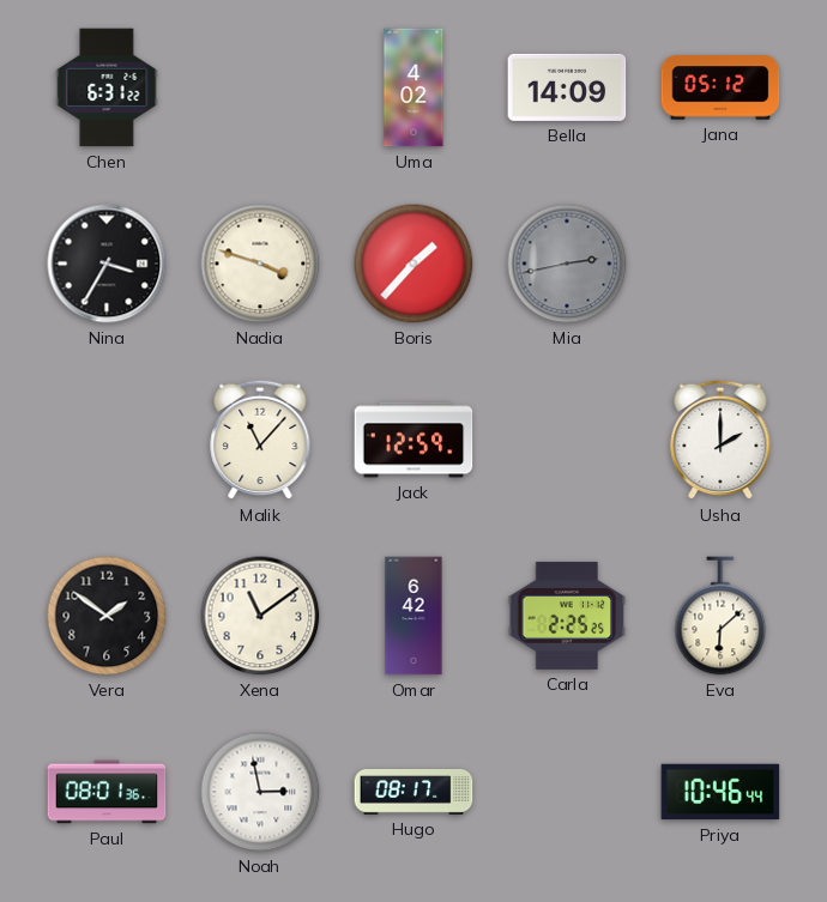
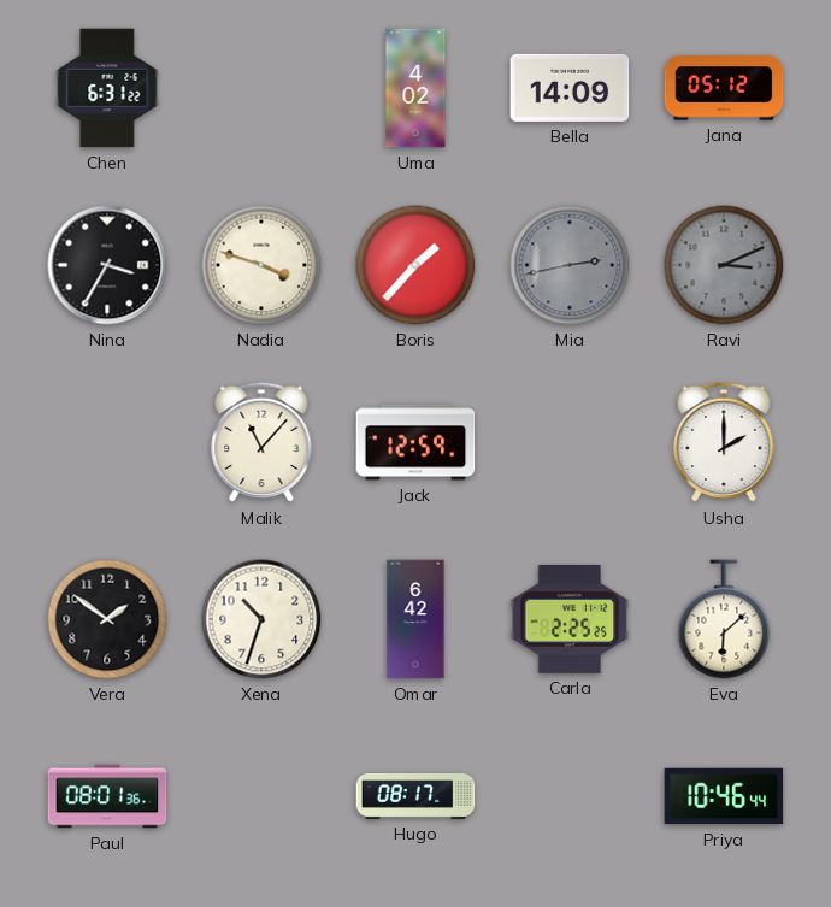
Ravi: none -> 3:11
Xena: 11:09 -> 10:33
Noah: 2:58 -> none
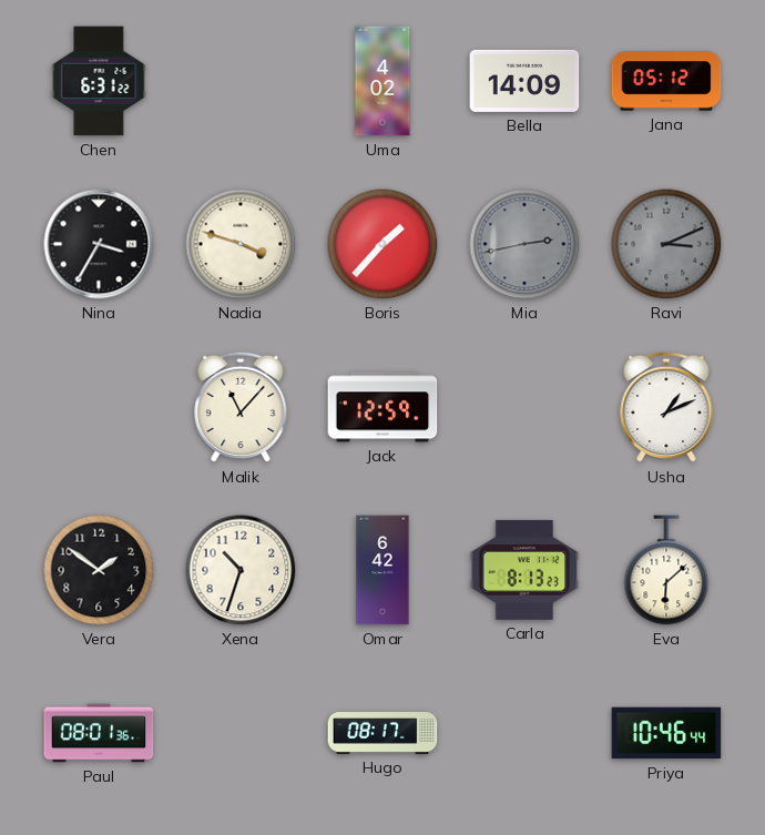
Usha: 2:00 -> 1:11
Carla: 2:25 -> 8:13
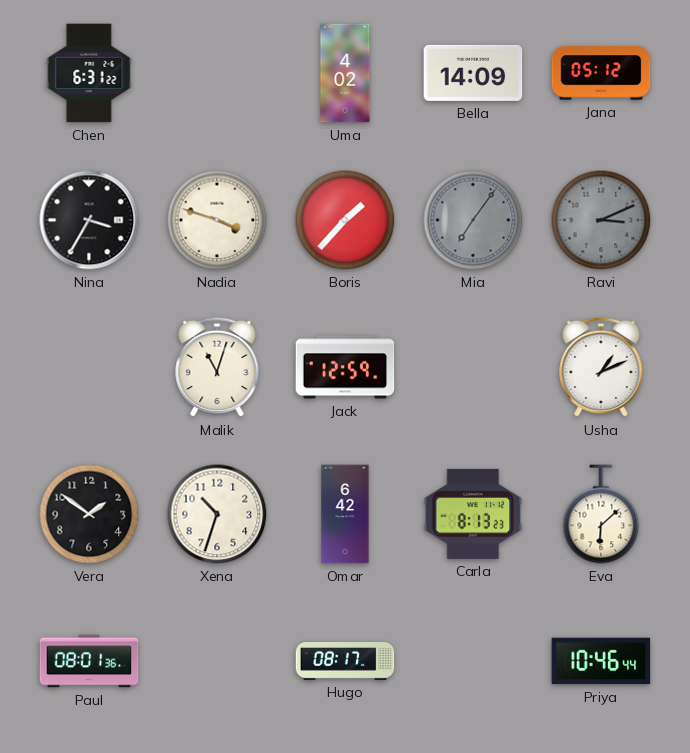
Mia: 2:43 -> 7:06
Malik: 11:07 -> 11:03
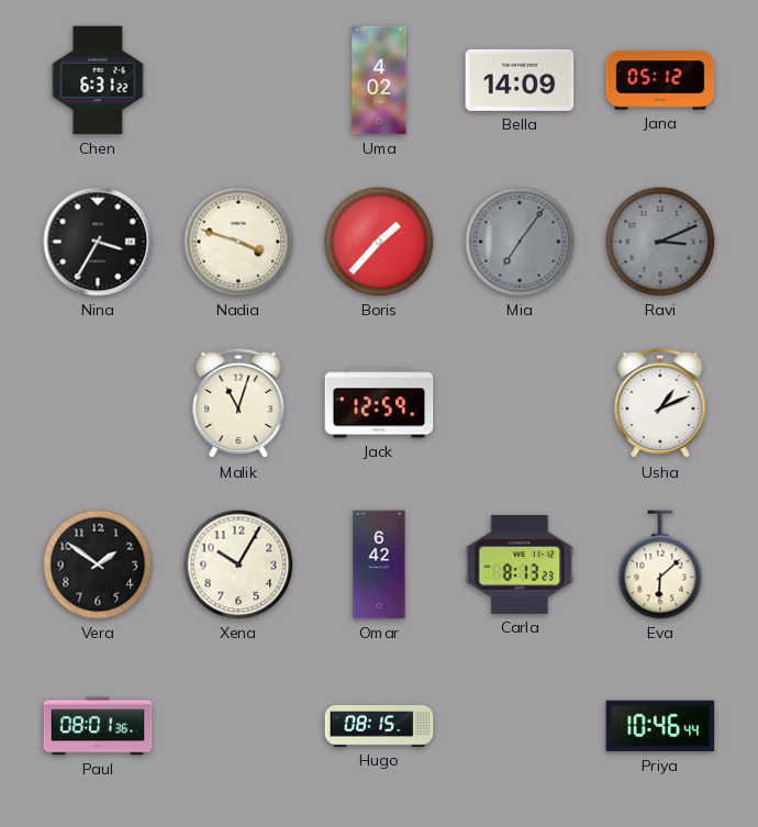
Xena: 10:33 -> 10:05
Hugo: 08:17 -> 08:15
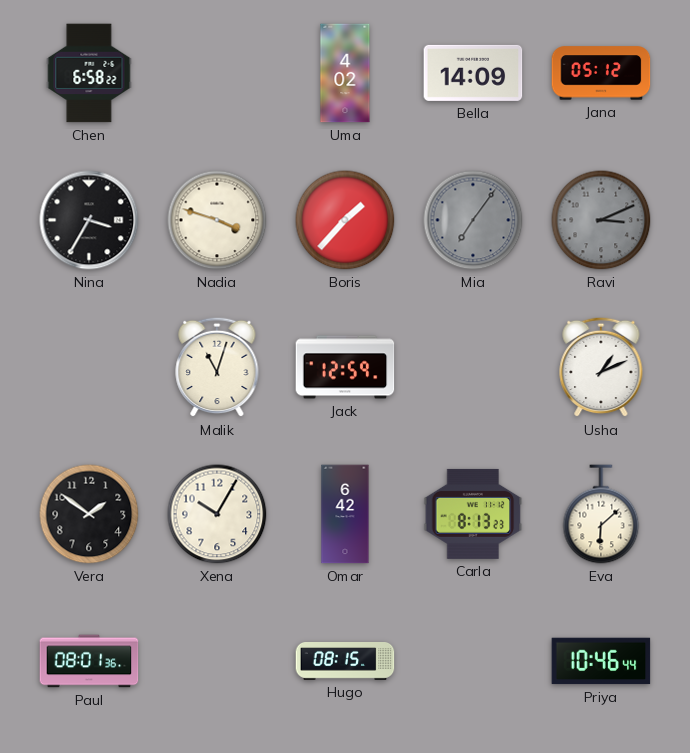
Chen: 6:31 -> 6:58
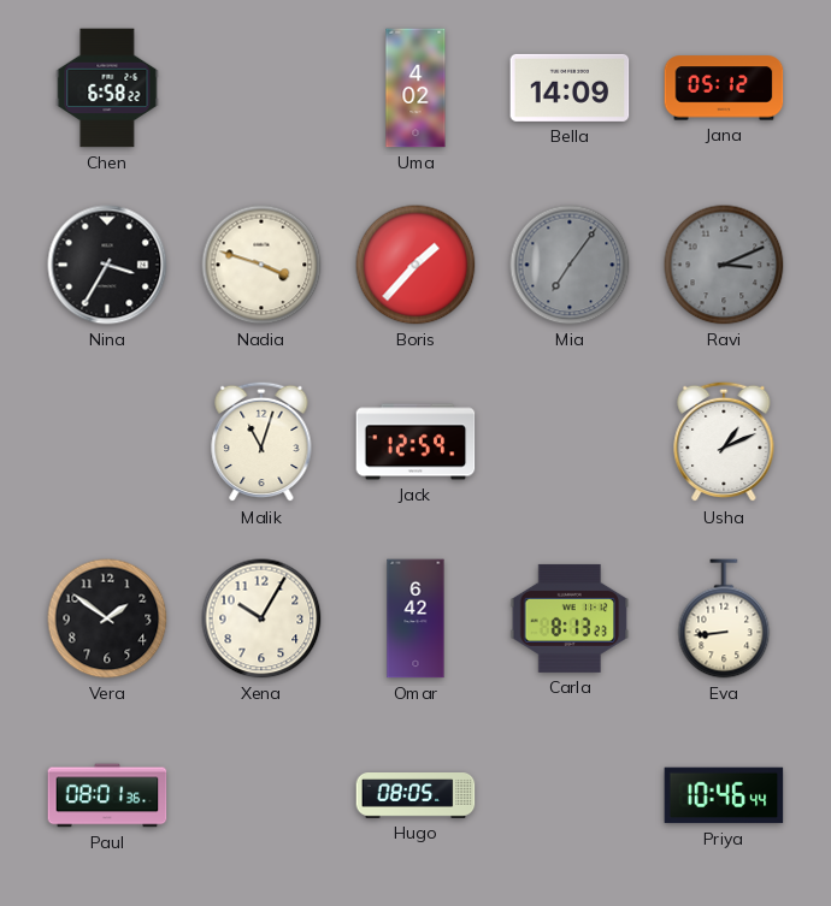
Eva: 6:08 -> 8:44
Hugo: 08:15 -> 08:05
